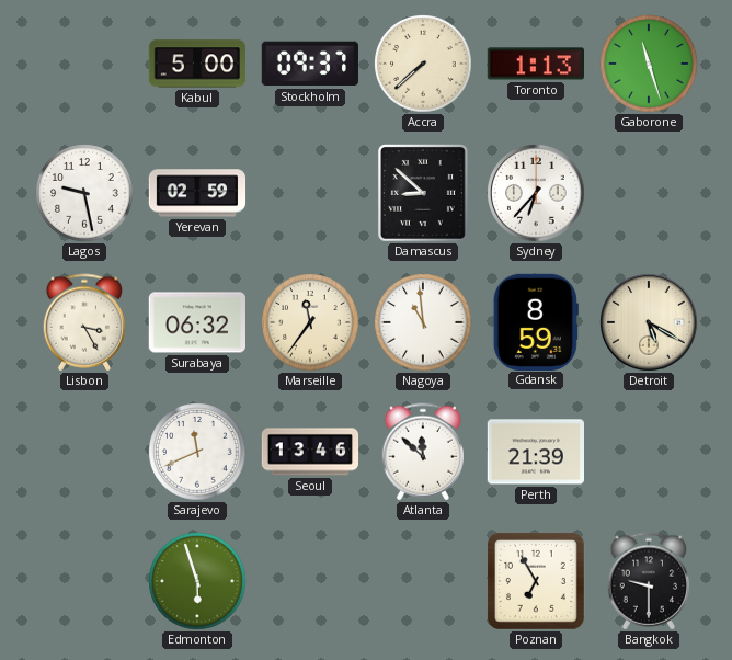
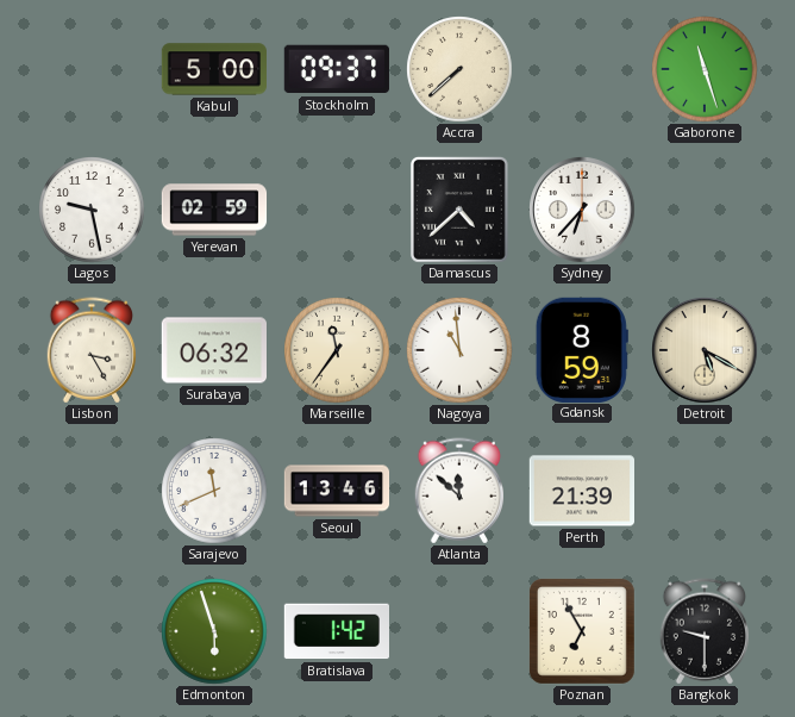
Toronto: 1:13 -> none
Damascus: 8:52 -> 4:38
Bratislava: none -> 1:42
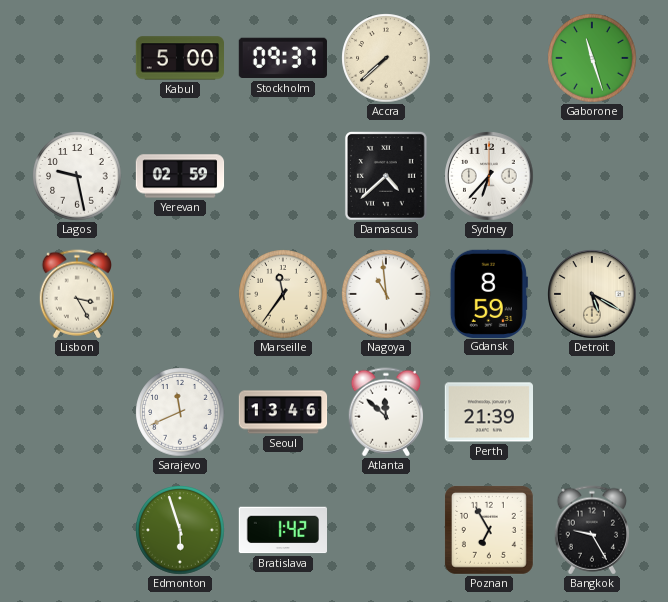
Surabaya: 06:32 -> none
Bangkok: 9:30 -> 9:25
